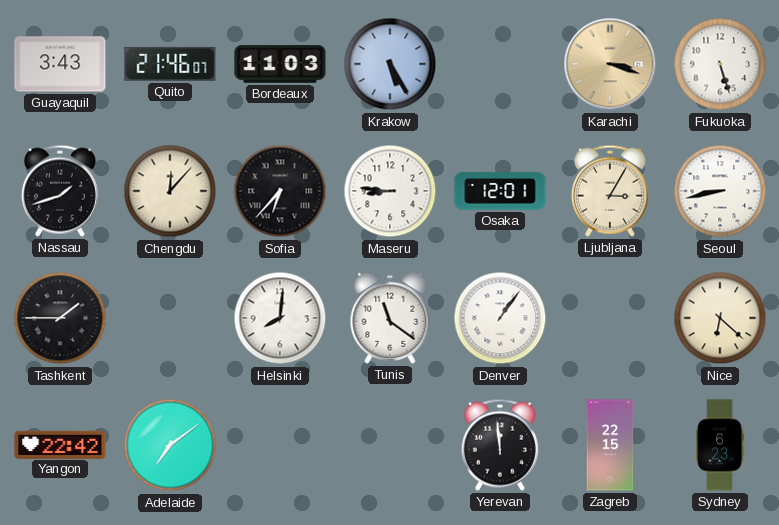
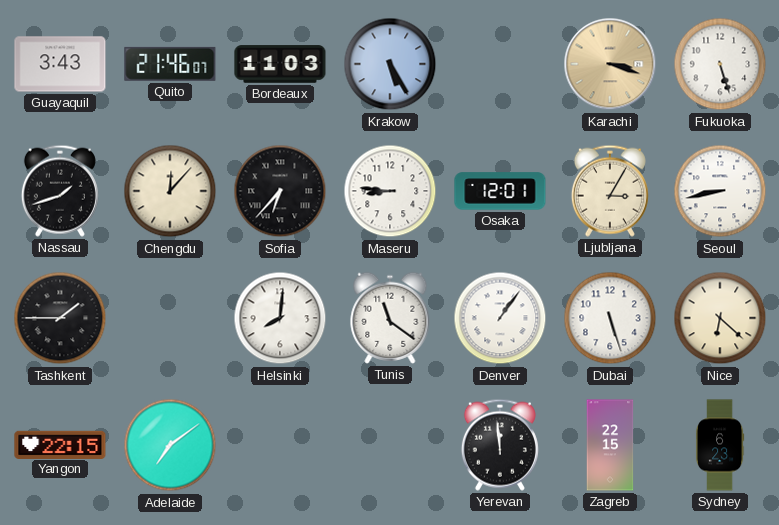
Dubai: none -> 5:27
Yangon: 22:42 -> 22:15
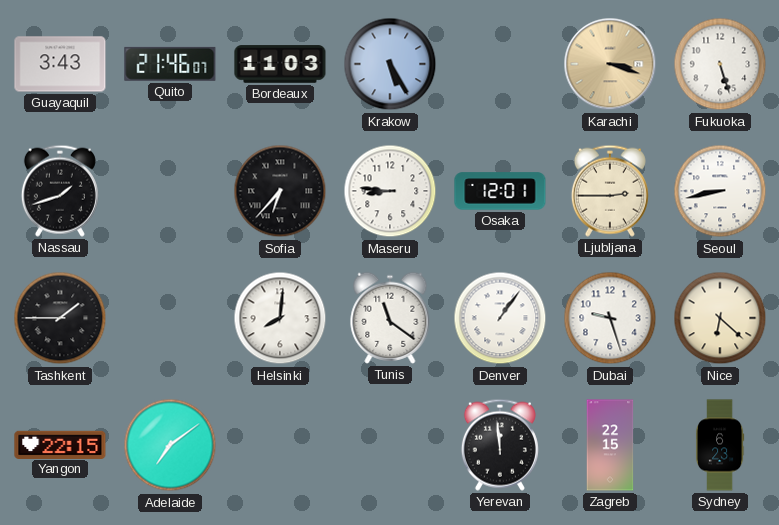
Chengdu: 12:07 -> none
Ljubljana: 3:05 -> 2:45
Dubai: 5:27 -> 9:27
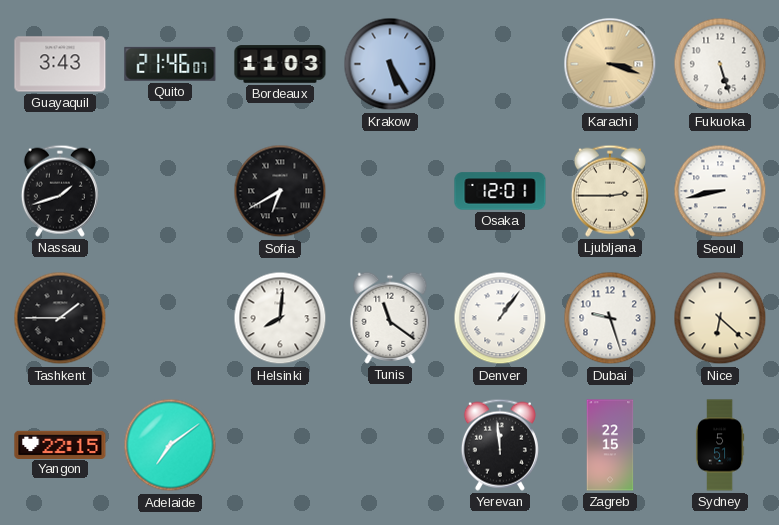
Sofia: 6:37 -> 6:40
Maseru: 8:46 -> none
Sydney: 6:23 -> 5:51
